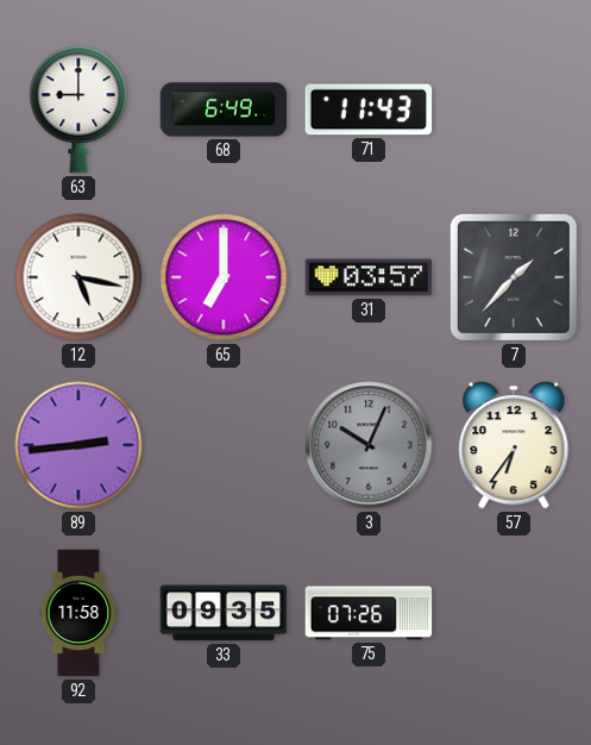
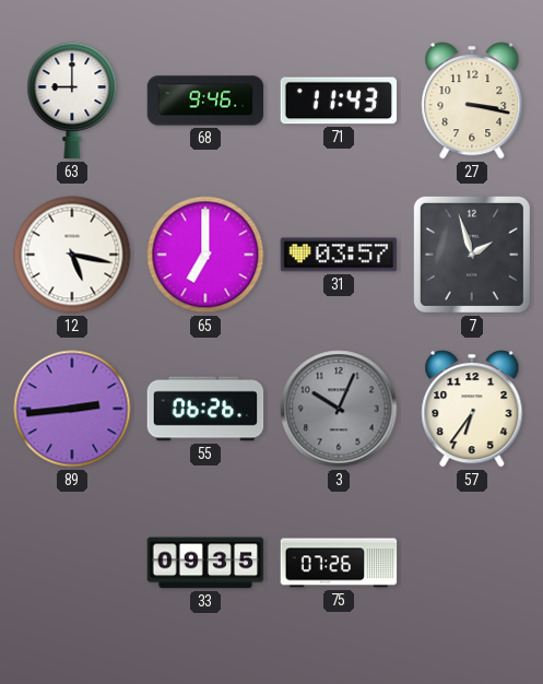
68: 6:49 -> 9:46
27: none -> 3:17
7: 1:37 -> 1:57
55: none -> 06:26
92: 11:58 -> none
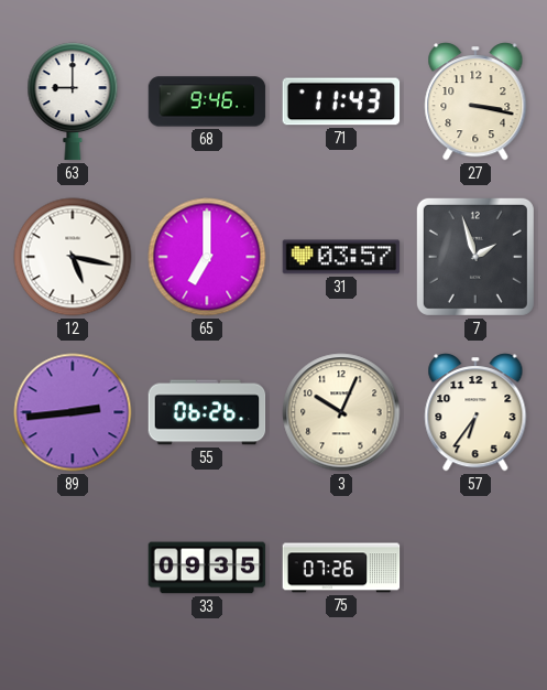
3 dial: grey -> cream
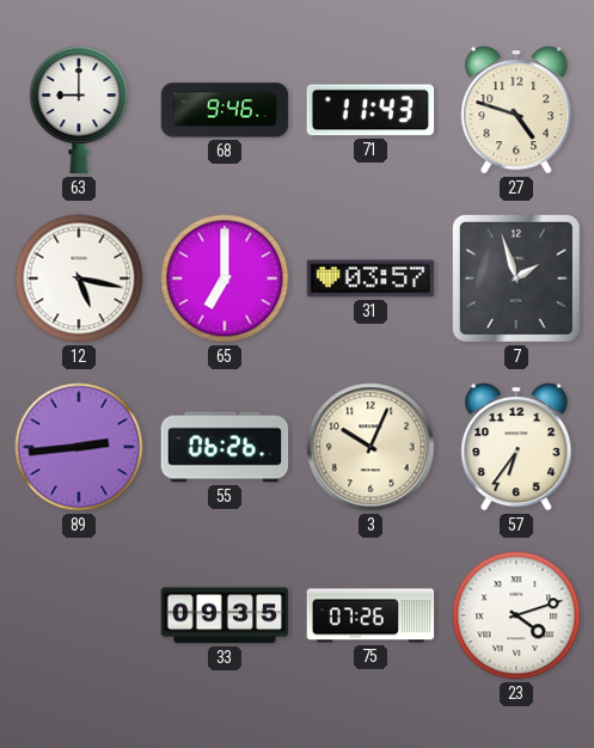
27: 3:17 -> 4:48
23: none -> 4:12
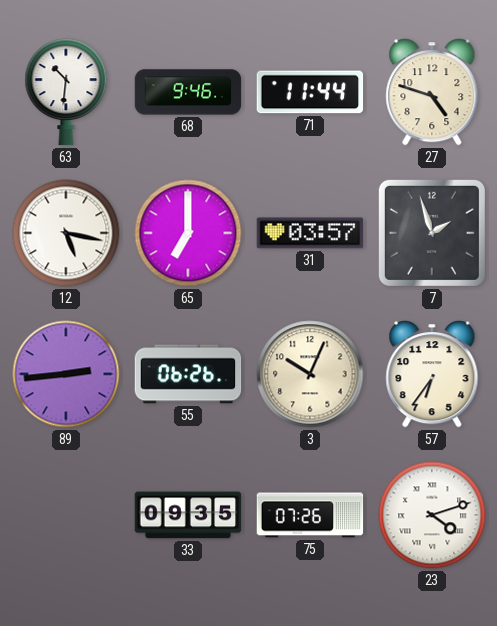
63: 9:00 -> 10:31
71: 11:43 -> 11:44
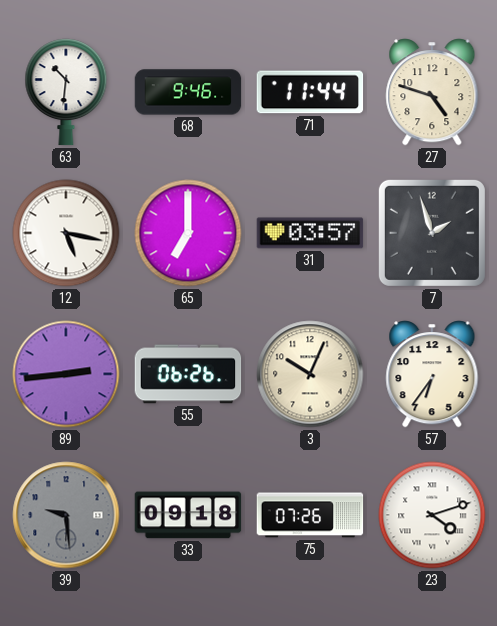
39: none -> 9:29
33: 09:35 -> 09:18
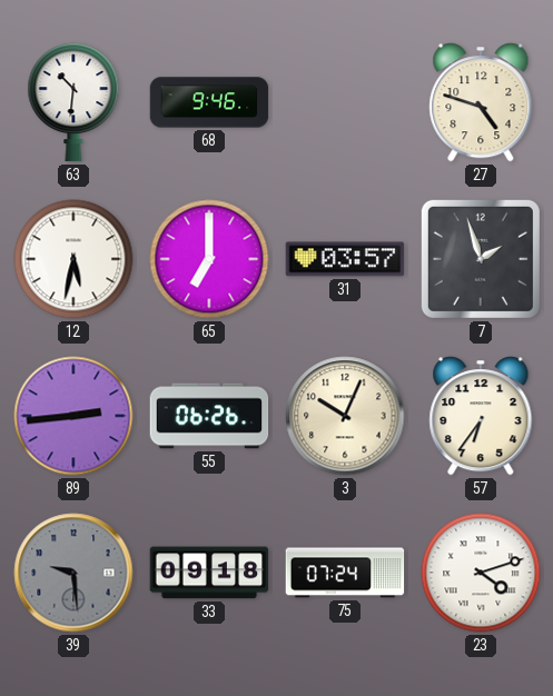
71: 11:44 -> none
12: 5:17 -> 5:32
75: 07:26 -> 07:24
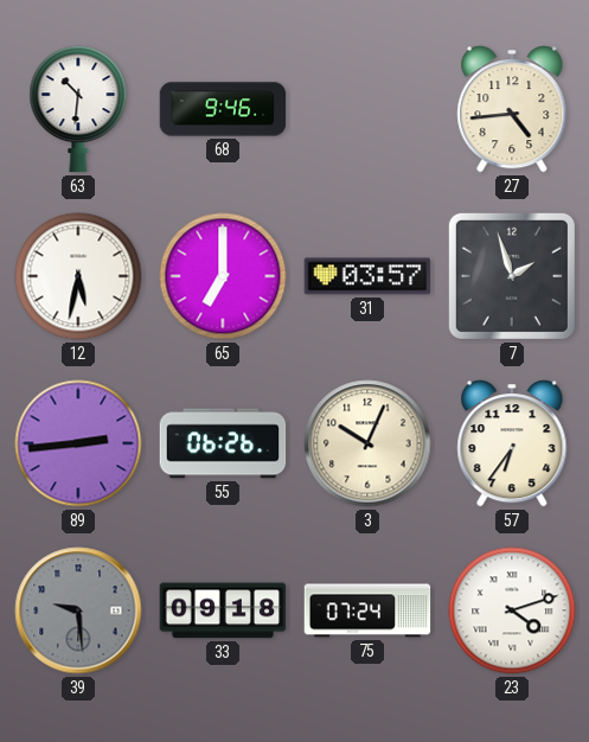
27: 4:48 -> 4:44
